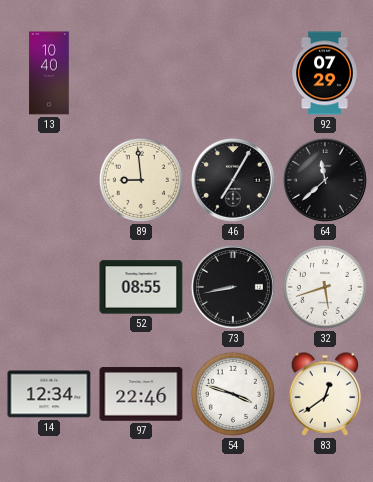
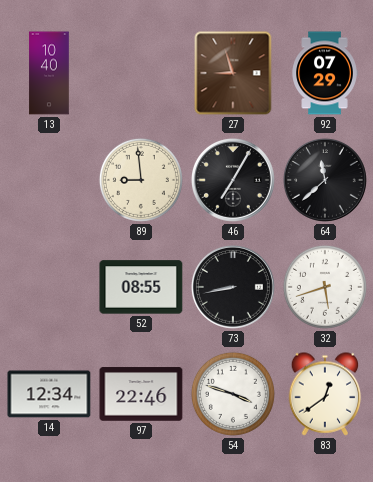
27: none -> 8:57
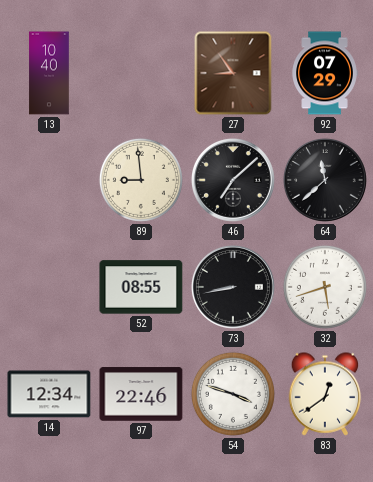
27: 8:57 -> 8:54
46: 7:05 -> 7:08
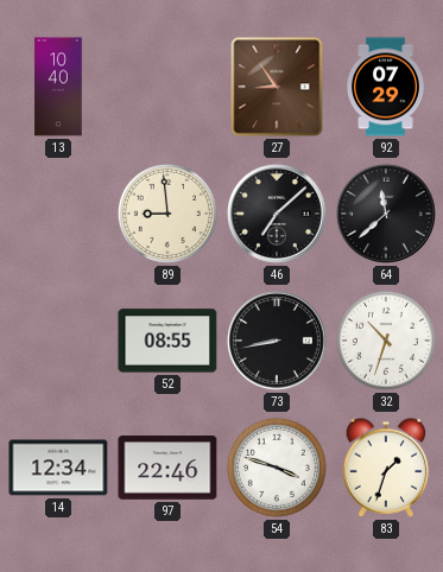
32: 5:42 -> 10:33
83: 12:39 -> 1:33
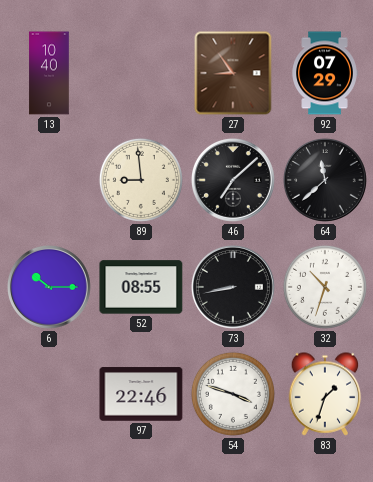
6: none -> 10:15
14: 12:34 -> none
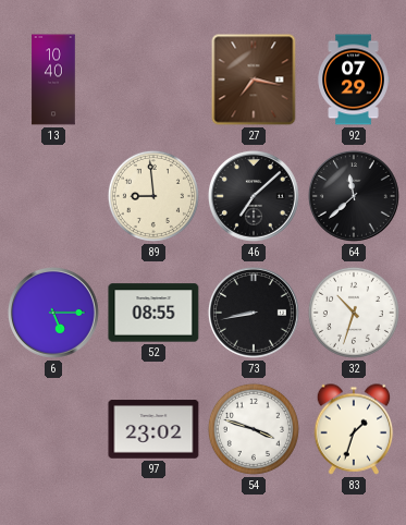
27: 8:54 -> 7:17
6: 10:15 -> 5:15
97: 22:46 -> 23:02
